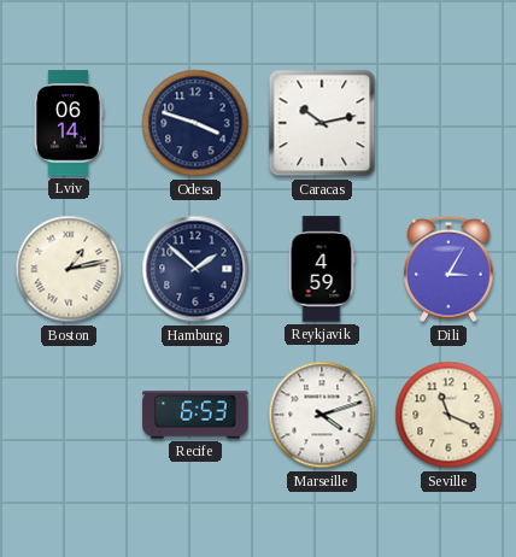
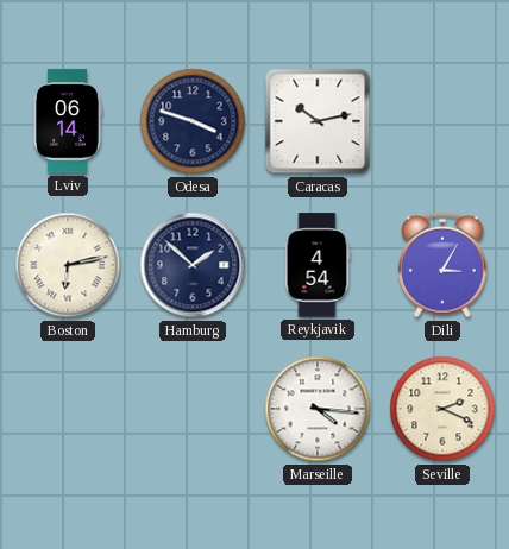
Boston: 1:13 -> 6:13
Reykjavik: 4:59 -> 4:54
Recife: 6:53 -> none
Marseille: 4:12 -> 4:16
Seville: 11:19 -> 2:19
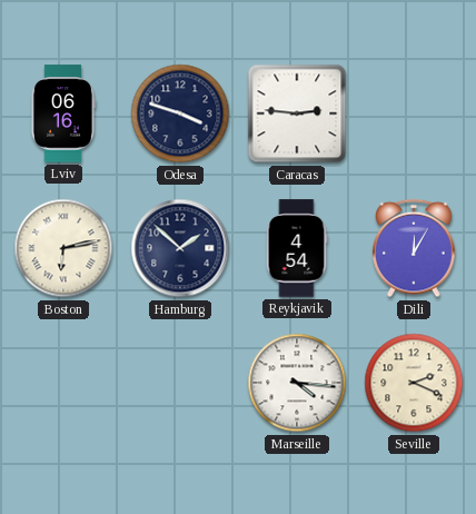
Lviv: 06:14 -> 06:16
Caracas: 10:13 -> 2:46
Dili: 3:05 -> 12:05
